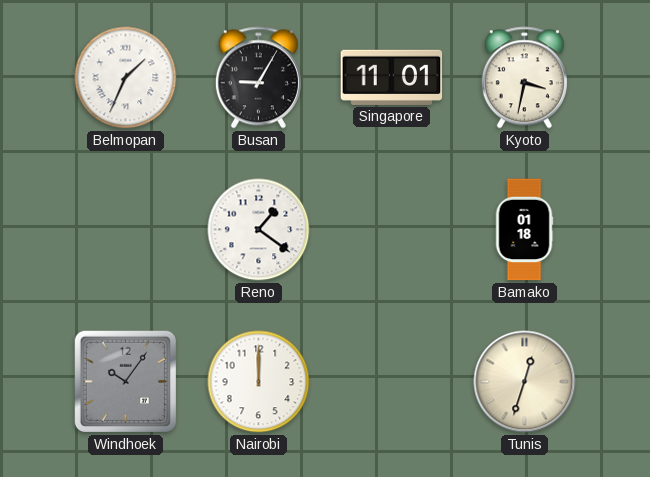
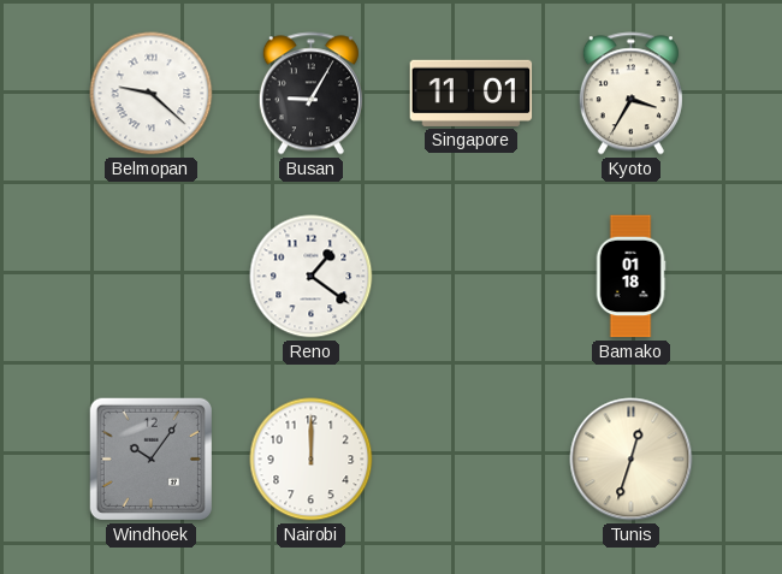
Belmopan: 1:34 -> 9:22
Kyoto: 3:32 -> 3:35
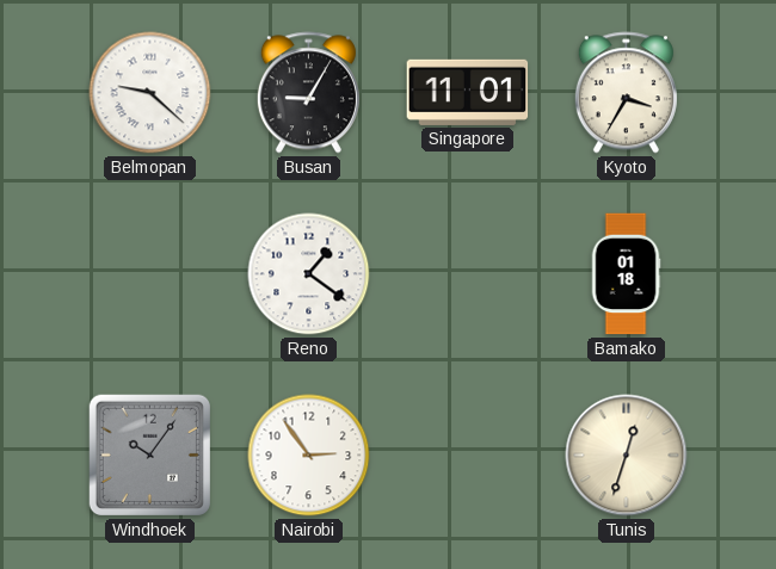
Nairobi: 12:00 -> 2:54
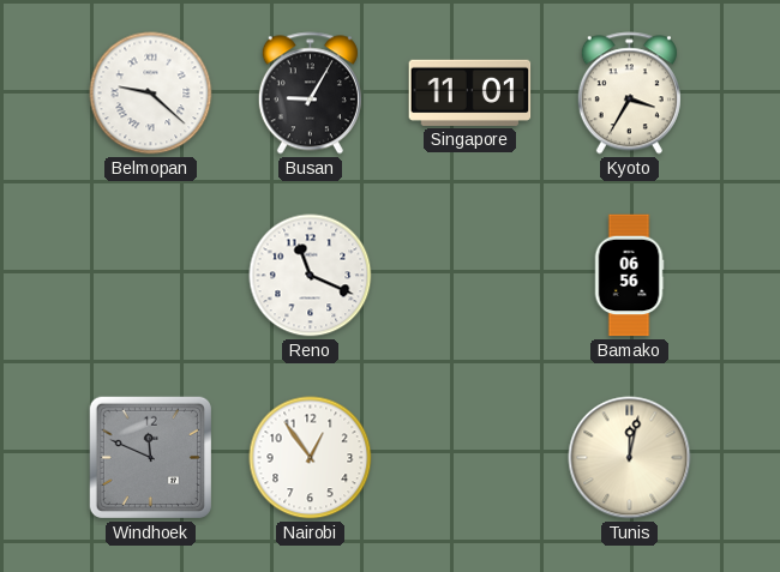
Reno: 1:21 -> 11:19
Bamako: 01:18 -> 06:56
Windhoek: 10:06 -> 11:49
Nairobi: 2:54 -> 12:54
Tunis: 12:33 -> 12:02
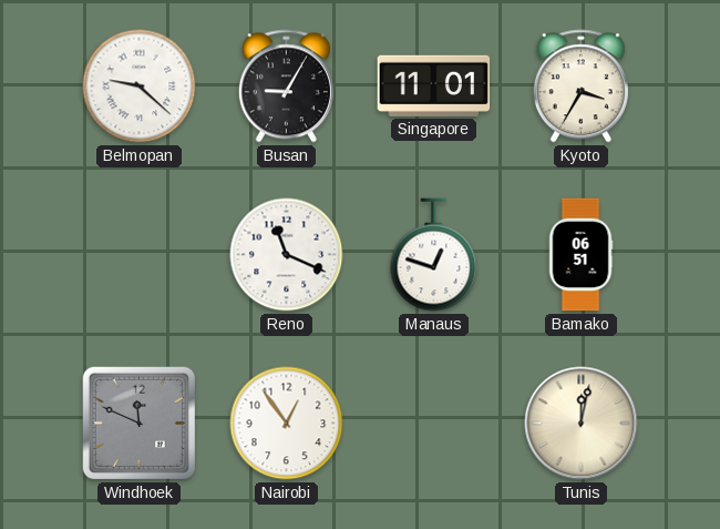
Manaus: none -> 12:48
Bamako: 06:56 -> 06:51
